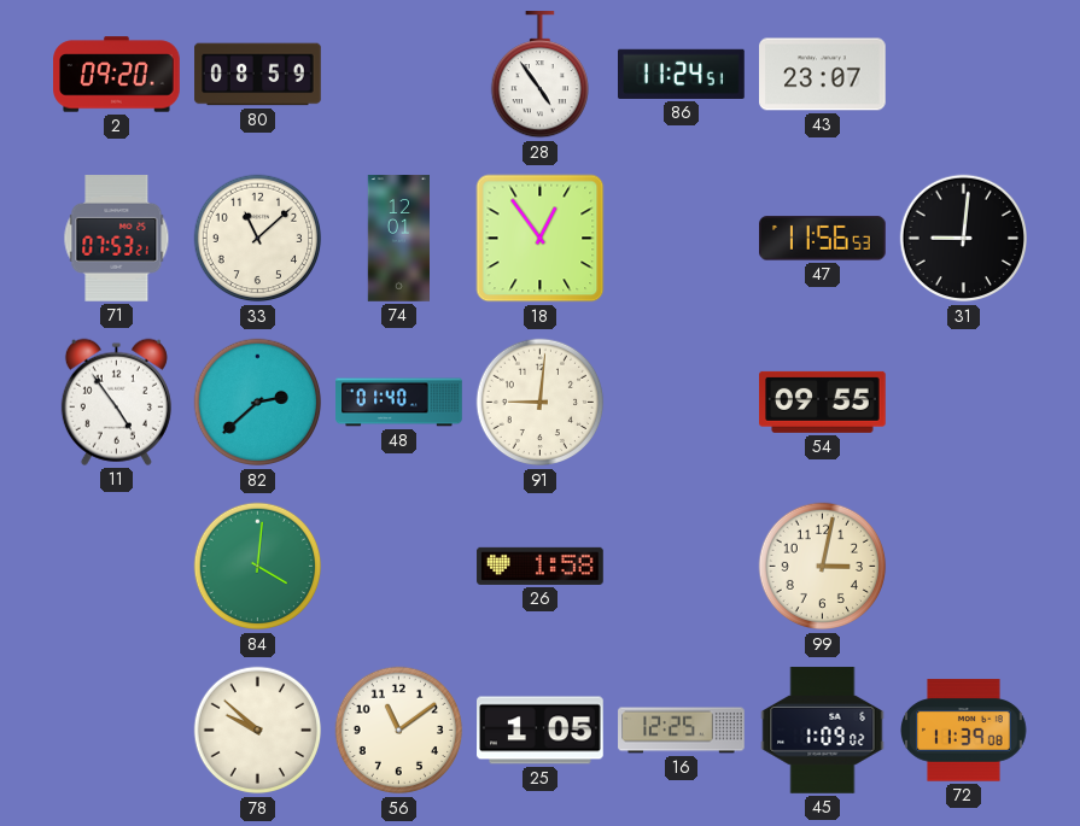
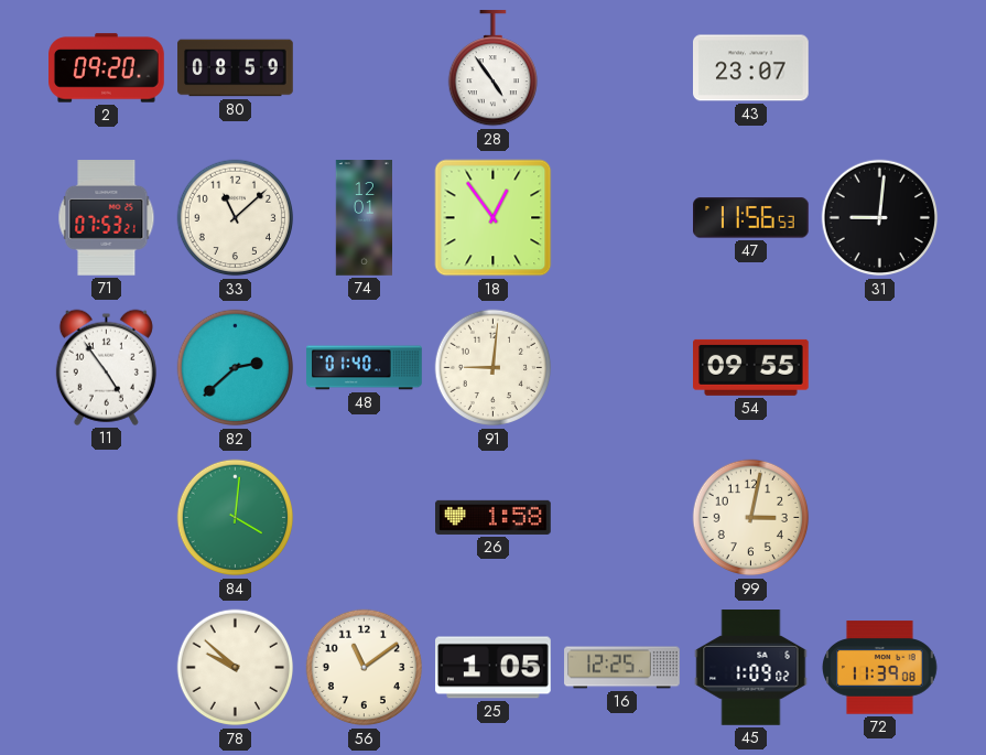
86: 11:24 -> none
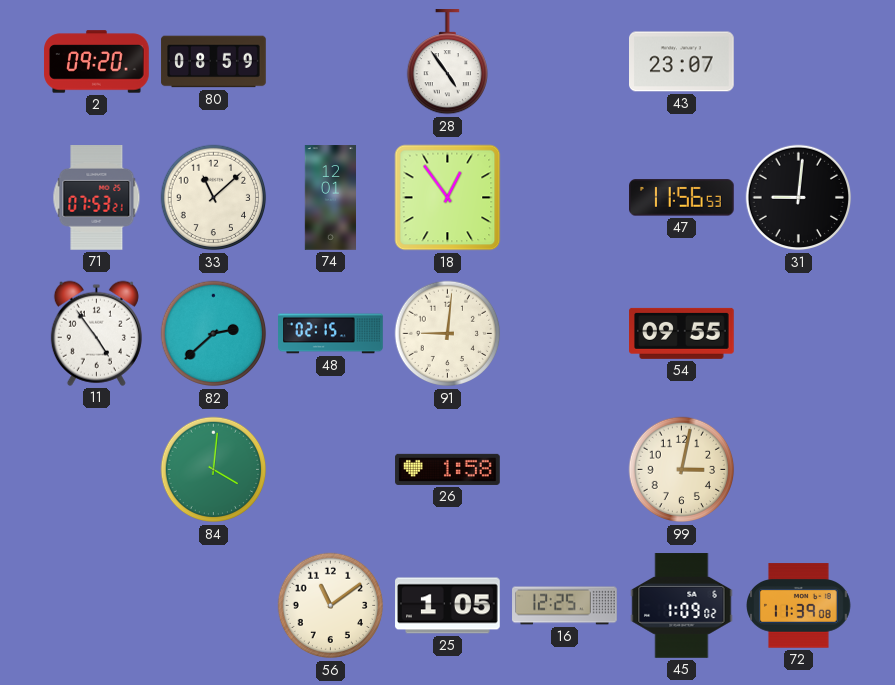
48: 01:40 -> 02:15
78: 9:52 -> none
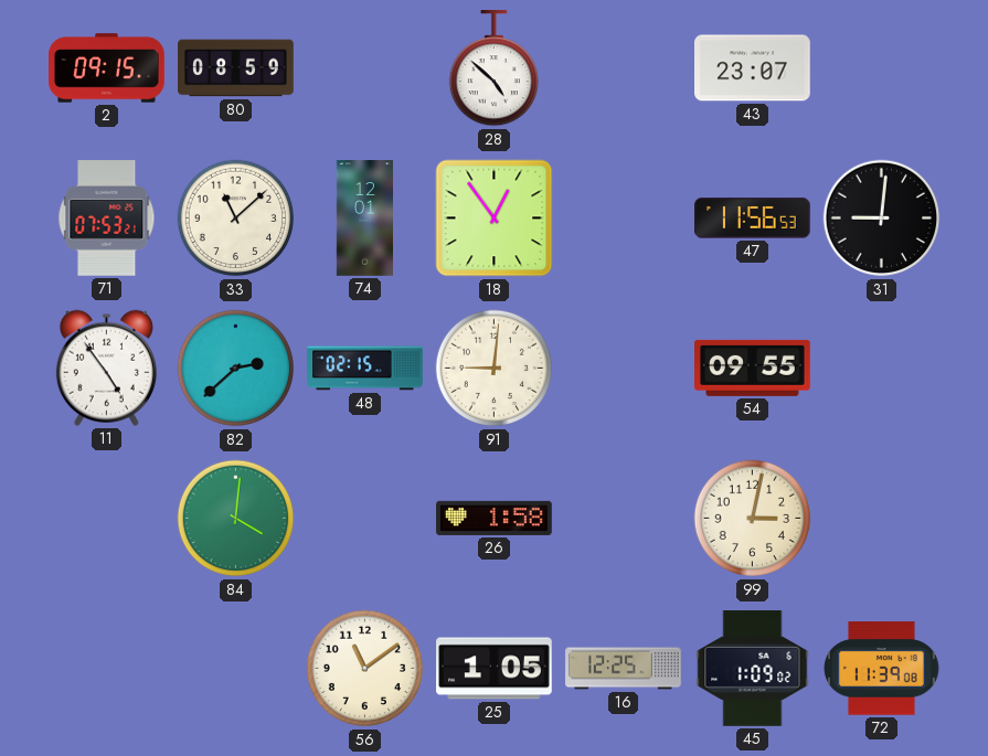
2: 09:20 -> 09:15
28: 4:54 -> 4:52
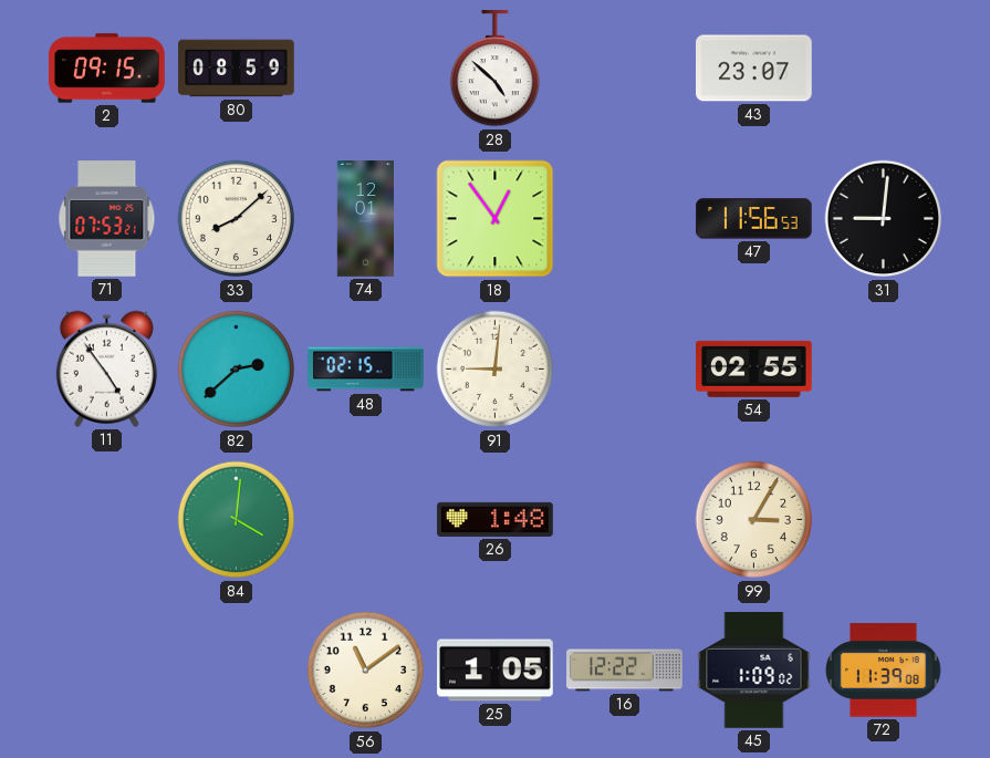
33: 11:08 -> 8:08
54: 09:55 -> 02:55
26: 1:58 -> 1:48
99: 3:02 -> 3:05
16: 12:25 -> 12:22
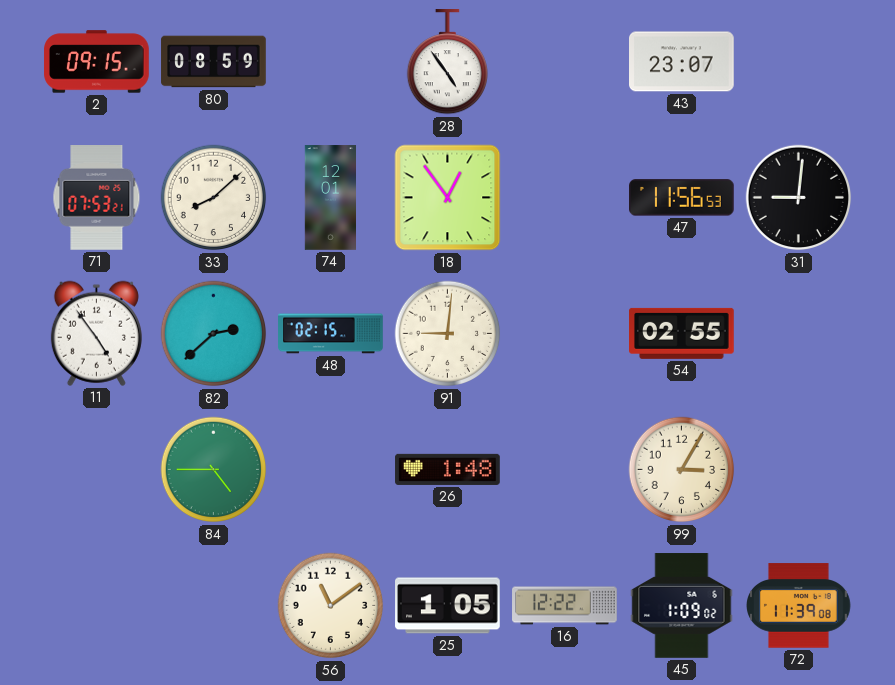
28: 4:52 -> 4:54
84: 4:01 -> 4:45
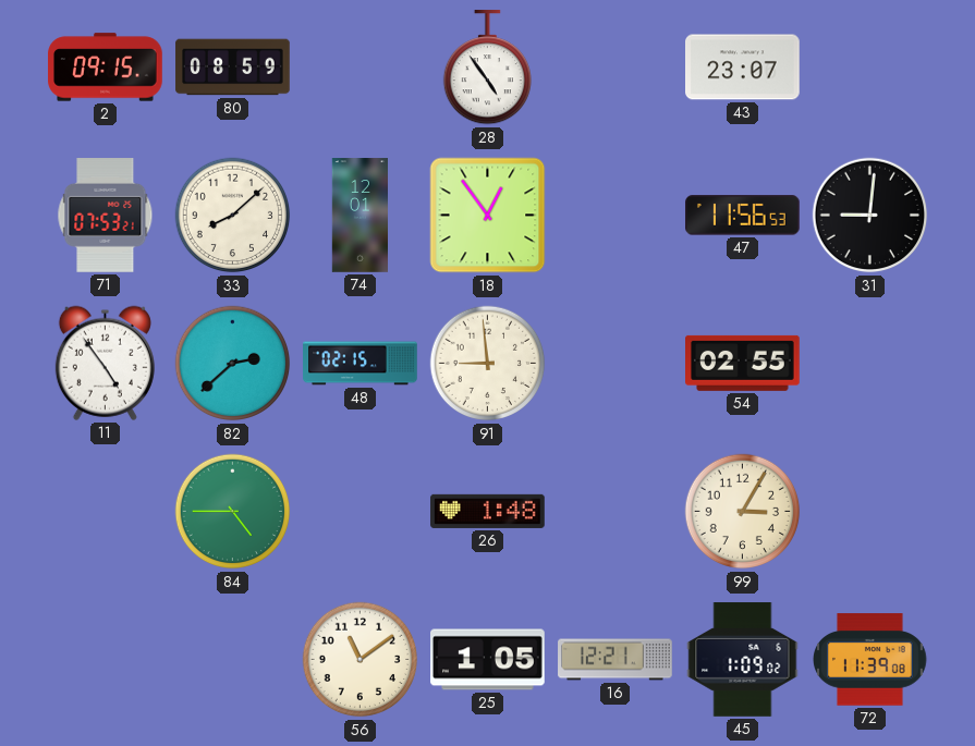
91: 9:01 -> 8:59
16: 12:22 -> 12:21
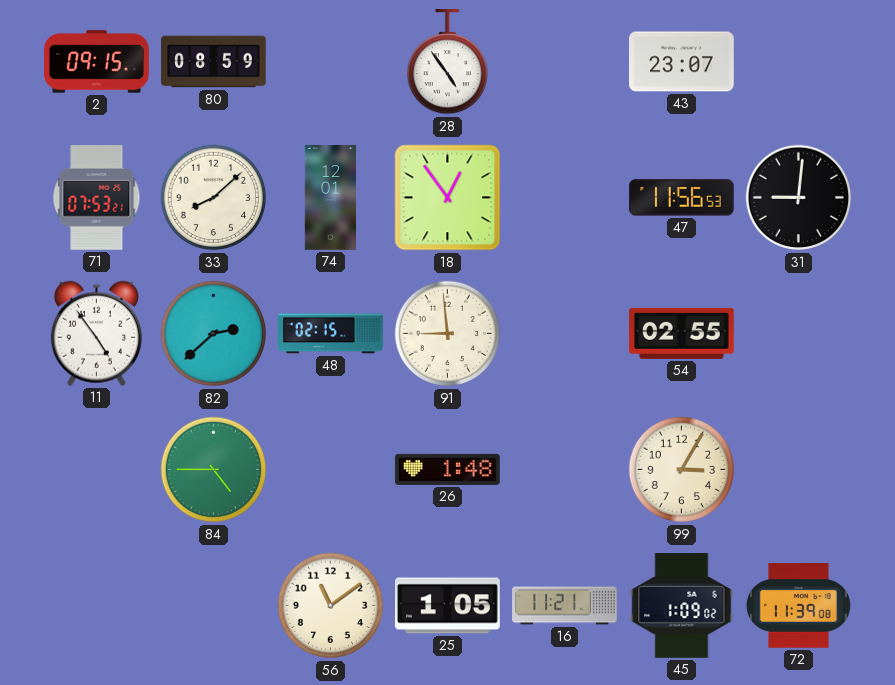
16: 12:21 -> 11:21
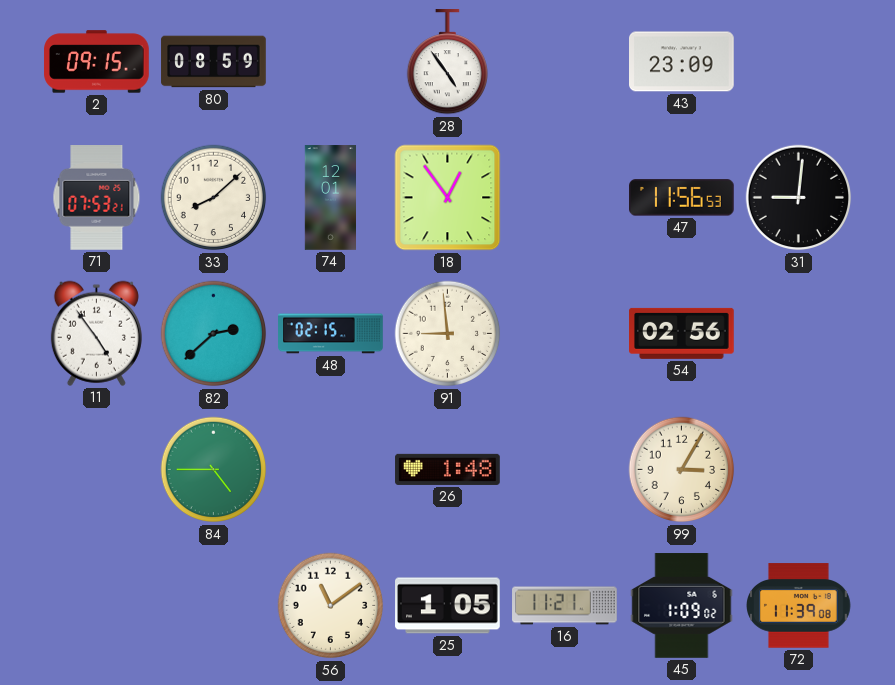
43: 23:07 -> 23:09
54: 02:55 -> 02:56
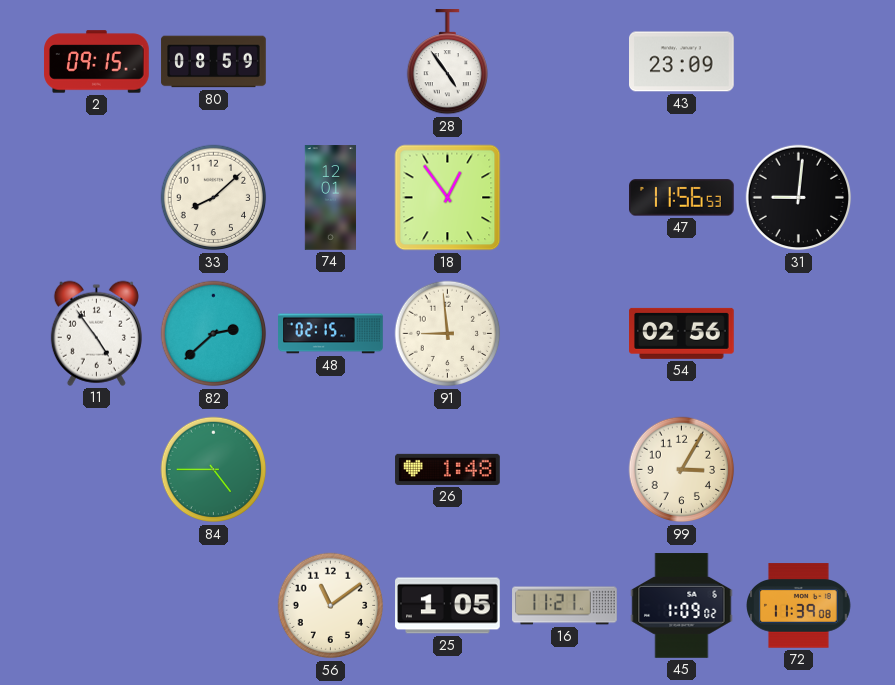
71: 07:53 -> none
